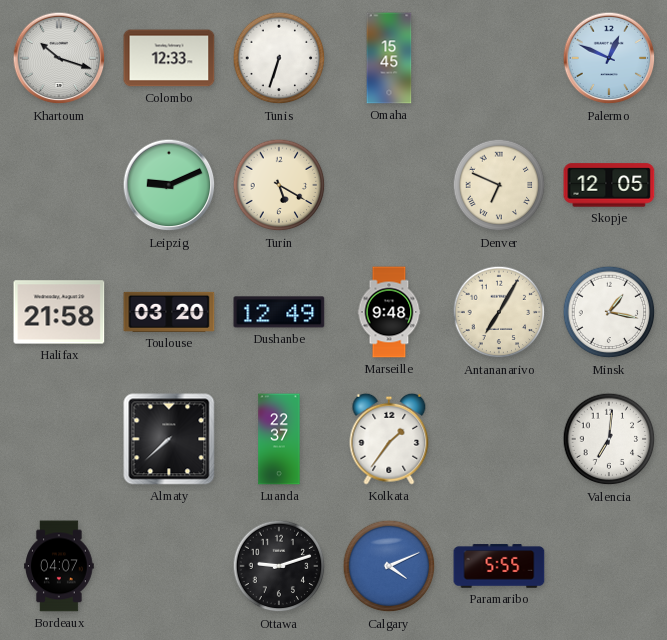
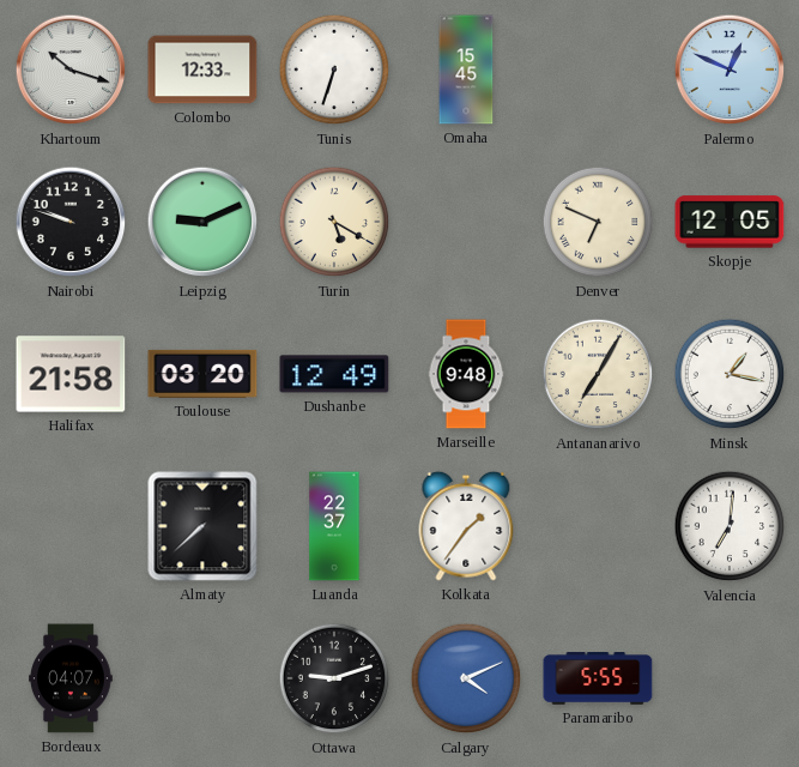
Nairobi: none -> 9:48
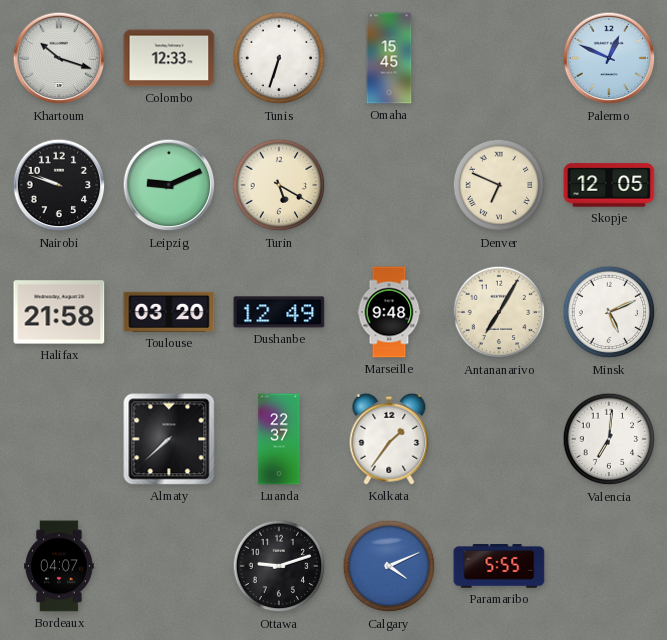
Minsk: 1:17 -> 5:11
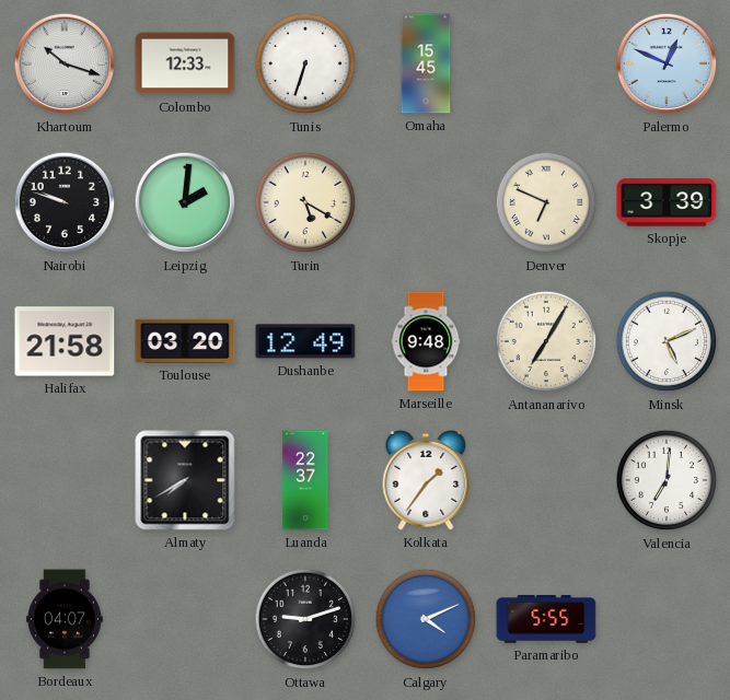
Leipzig: 9:11 -> 2:01
Skopje: 12:05 -> 3:39
Almaty: 7:38 -> 7:40
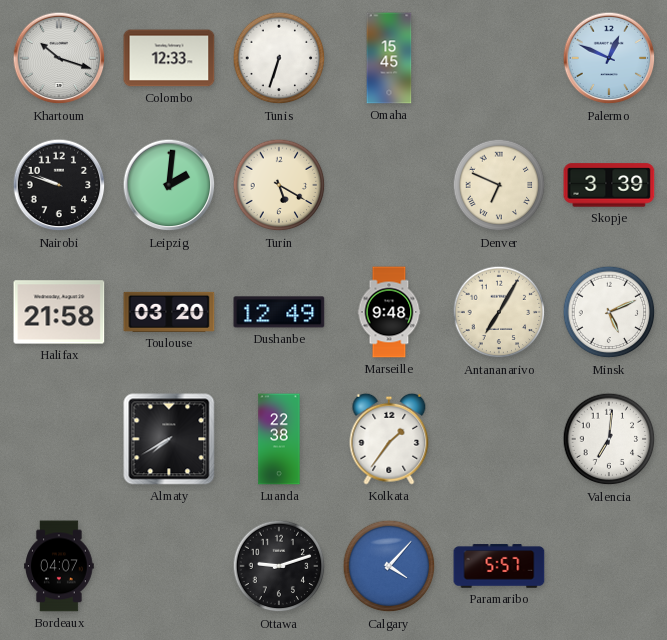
Luanda: 22:37 -> 22:38
Calgary: 4:11 -> 4:07
Paramaribo: 5:55 -> 5:57
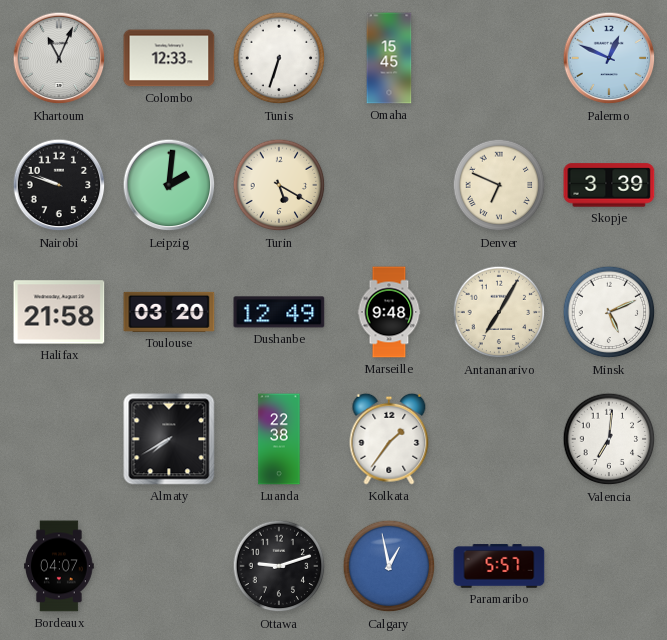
Khartoum: 10:18 -> 11:04
Calgary: 4:07 -> 12:58
